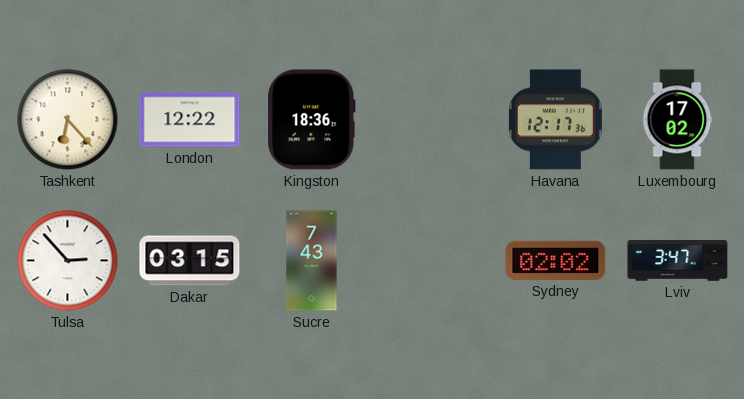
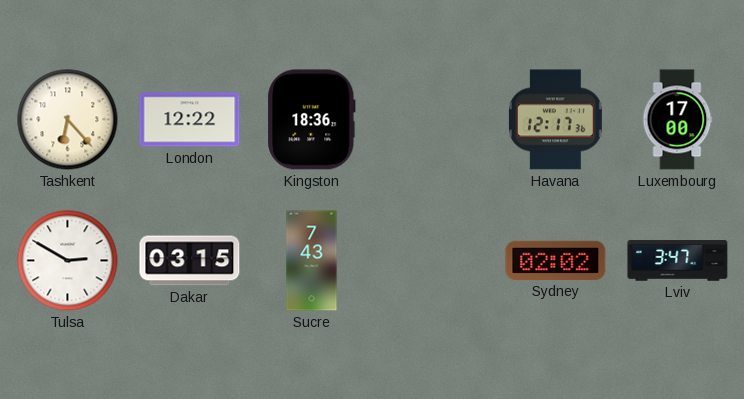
Luxembourg: 17:02 -> 17:00
Tulsa: 2:53 -> 2:50
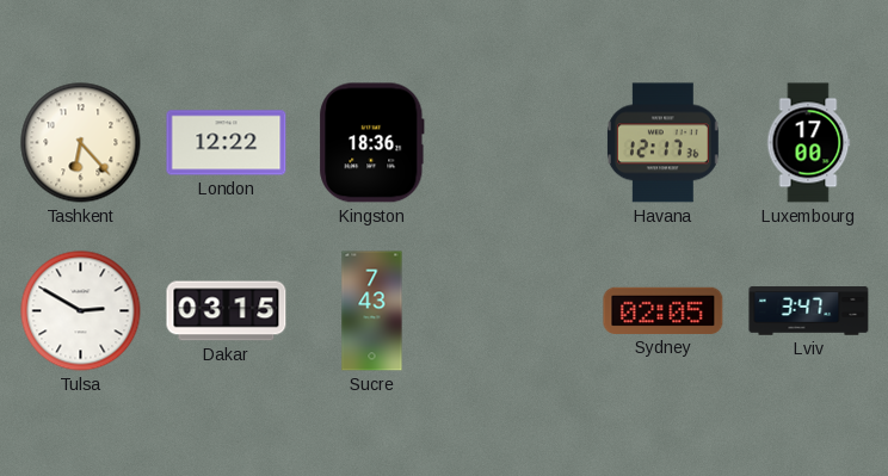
Sydney: 02:02 -> 02:05
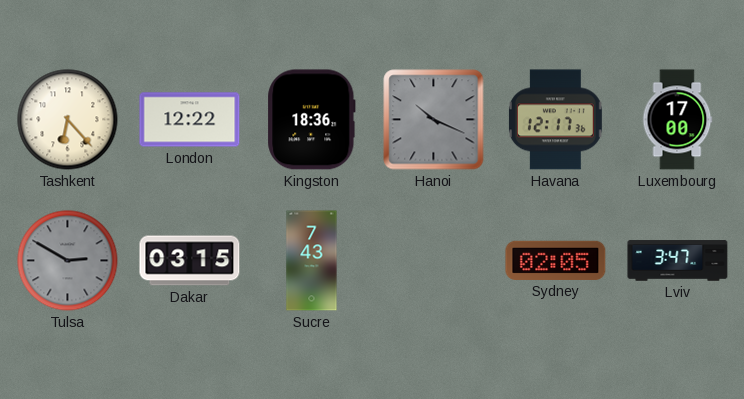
Hanoi: none -> 10:19
Tulsa dial: white -> grey
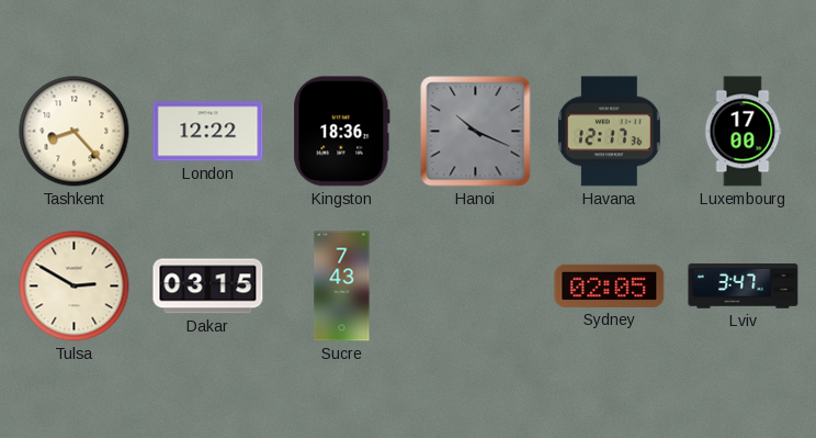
Tashkent: 6:23 -> 8:23
Tulsa dial: grey -> cream
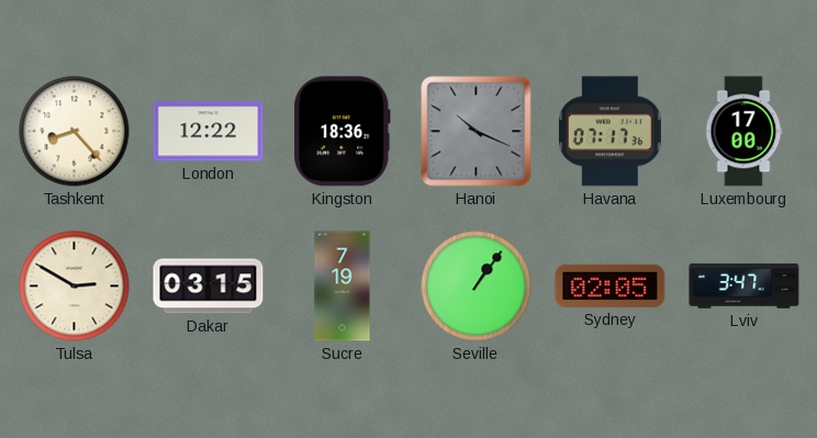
Havana: 12:17 -> 07:17
Sucre: 7:43 -> 7:19
Seville: none -> 1:06
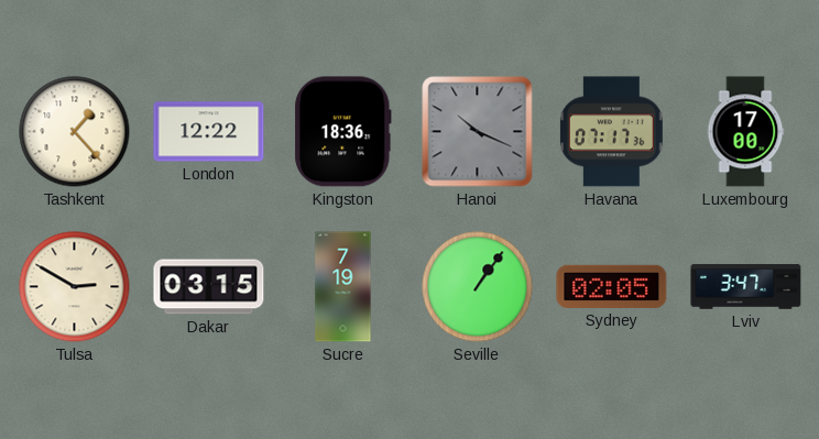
Tashkent: 8:23 -> 1:23
